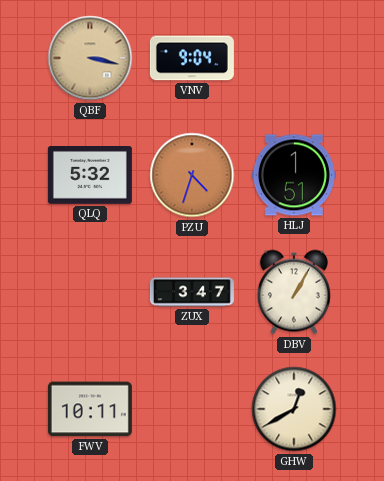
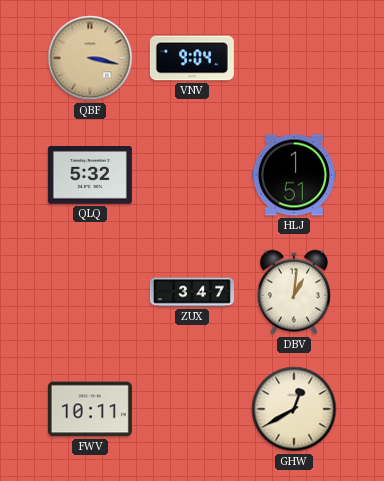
PZU: 4:33 -> none
DBV: 1:05 -> 1:01
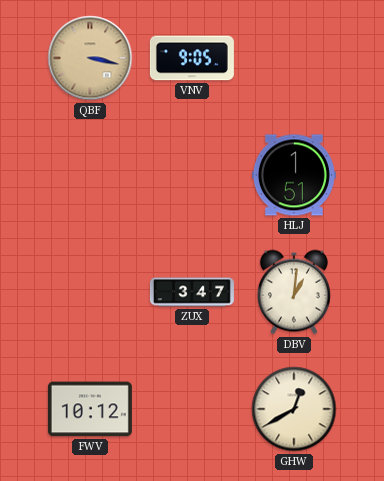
VNV: 9:04 -> 9:05
QLQ: 5:32 -> none
FWV: 10:11 -> 10:12
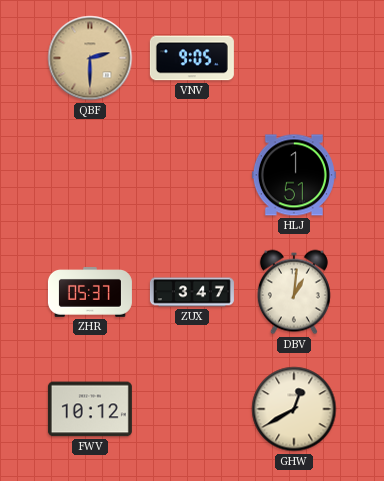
QBF: 3:17 -> 2:30
ZHR: none -> 05:37
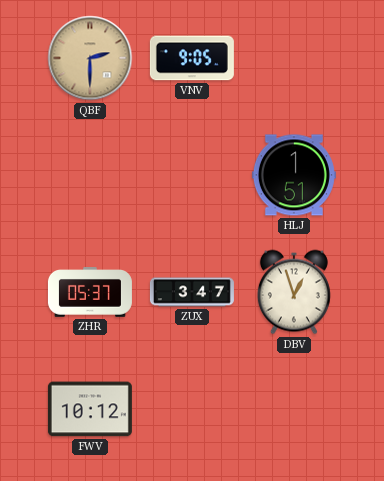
DBV: 1:01 -> 12:57
GHW: 12:40 -> none
